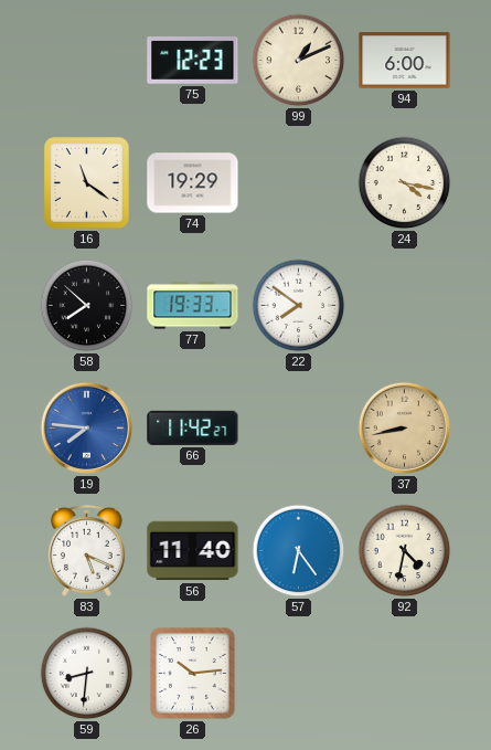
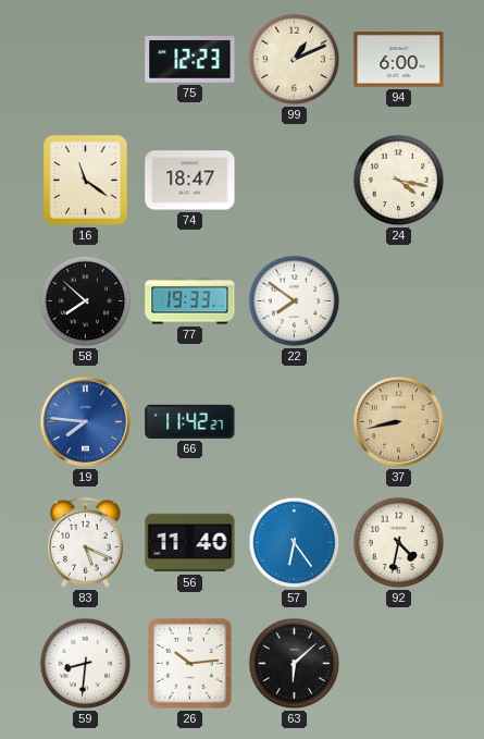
74: 19:29 -> 18:47
63: none -> 6:08
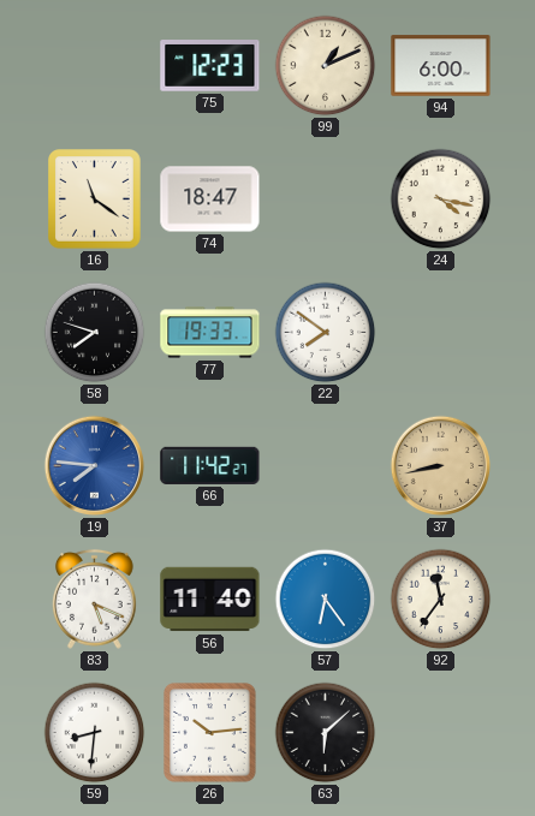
58: 7:52 -> 7:48
92: 4:32 -> 11:36
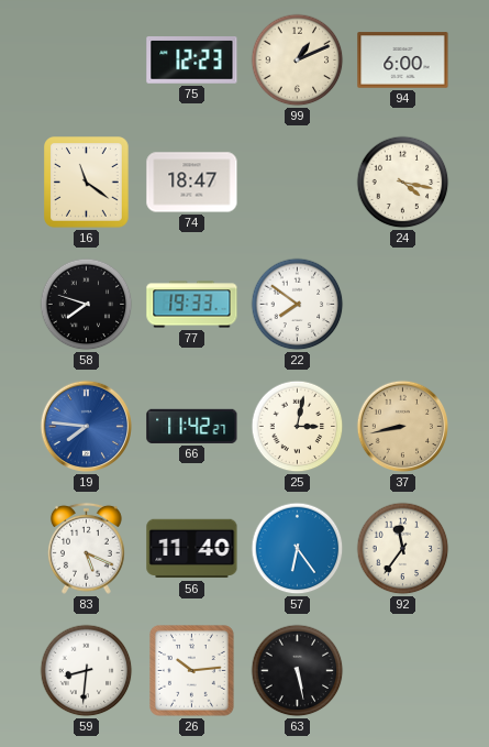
25: none -> 3:02
63: 6:08 -> 5:28
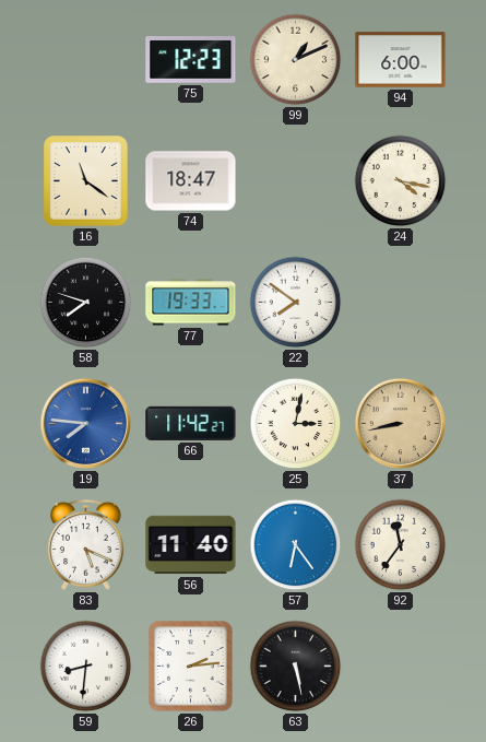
26: 10:14 -> 2:14
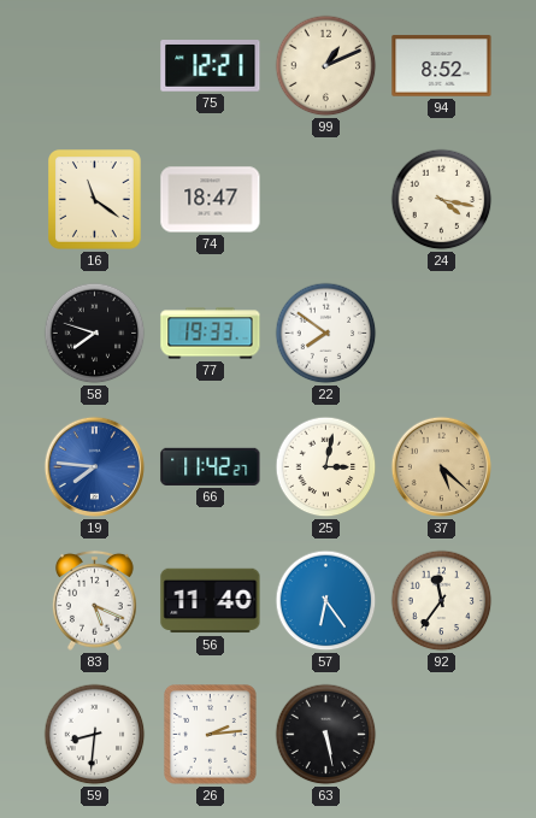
75: 12:23 -> 12:21
94: 6:00 -> 8:52
37: 8:43 -> 5:22
